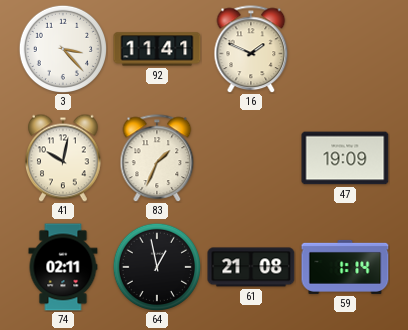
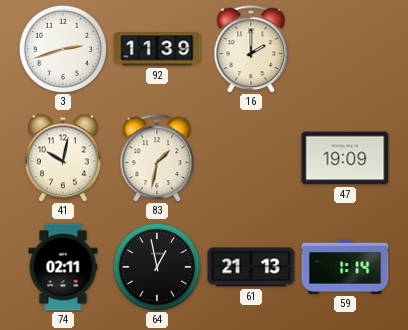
3: 3:23 -> 2:42
92: 11:41 -> 11:39
16: 1:49 -> 2:00
83: 1:34 -> 1:32
61: 21:08 -> 21:13
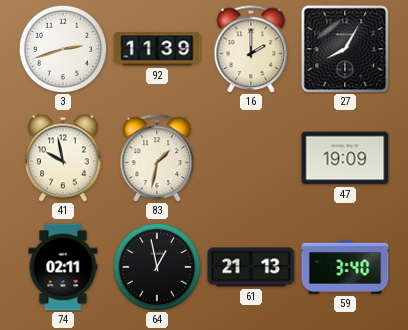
27: none -> 8:05
41: 10:02 -> 9:58
59: 1:14 -> 3:40
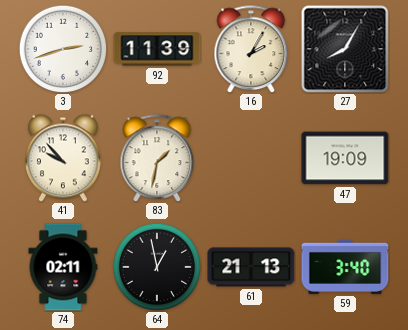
16: 2:00 -> 2:05
41: 9:58 -> 9:53
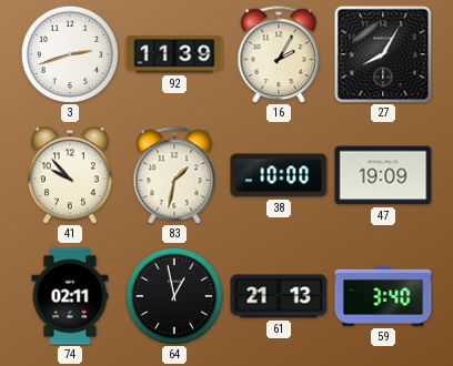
38: none -> 10:00
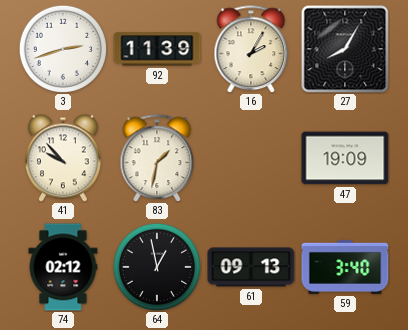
38: 10:00 -> none
74: 02:11 -> 02:12
61: 21:13 -> 09:13
